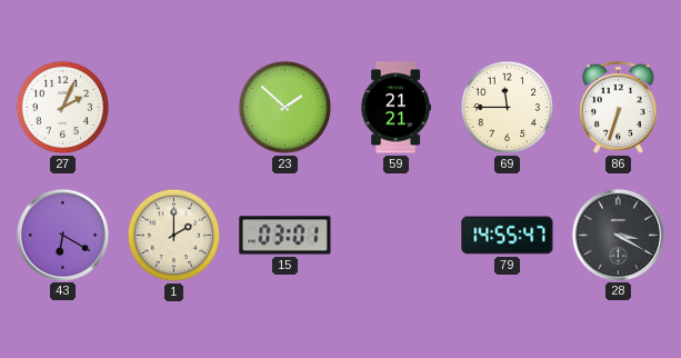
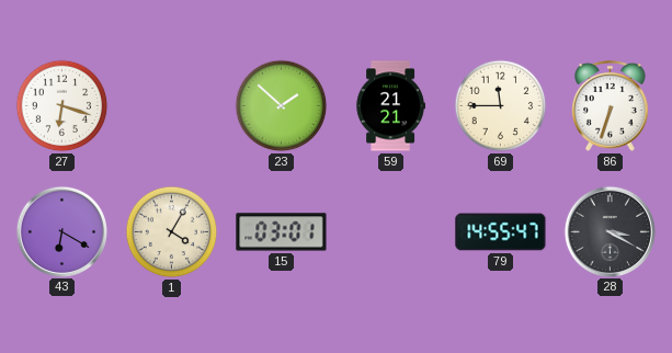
27: 2:04 -> 6:18
1: 2:00 -> 4:05
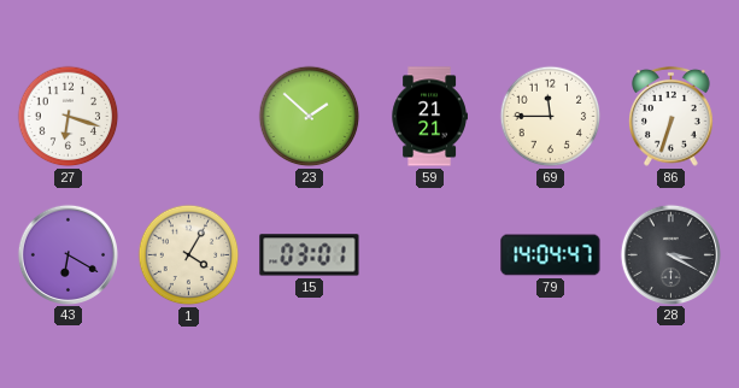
79: 14:55 -> 14:04
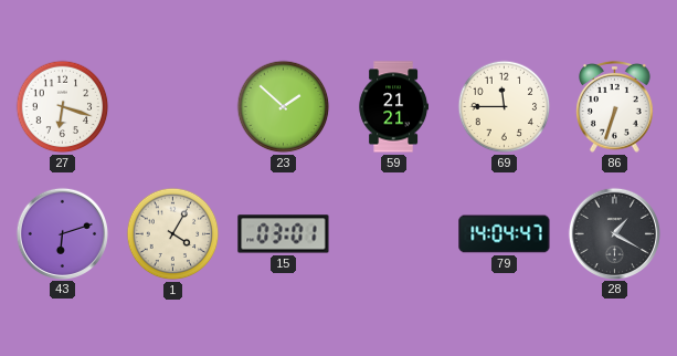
43: 6:20 -> 6:12
28: 3:20 -> 1:20
